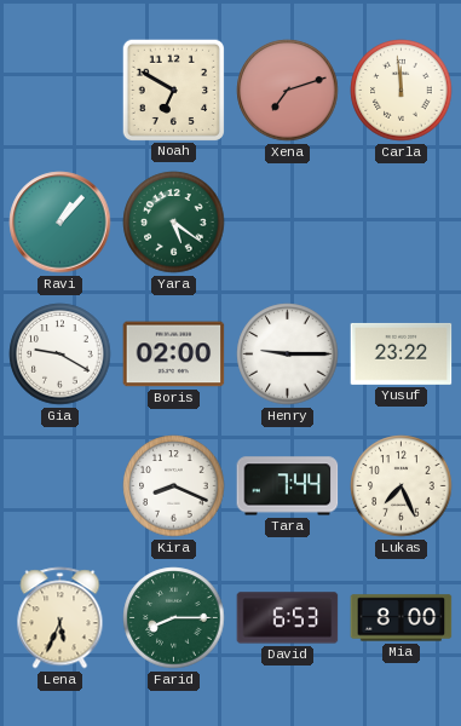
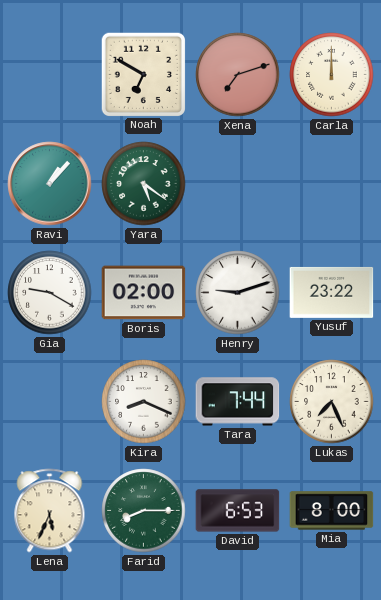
Carla: 11:59 -> 12:00
Henry: 9:15 -> 9:12
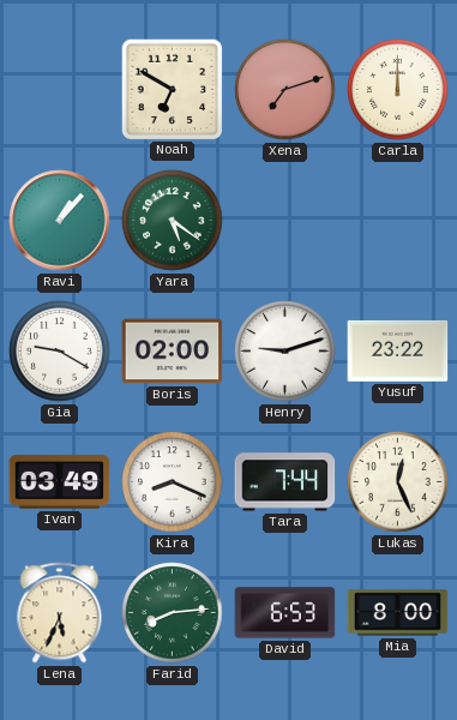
Ivan: none -> 03:49
Lukas: 7:26 -> 12:26
Farid: 8:15 -> 8:14
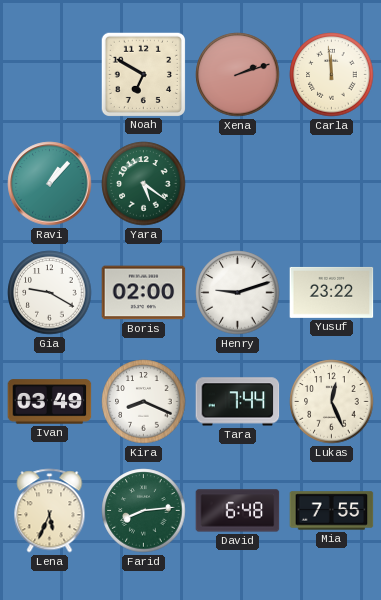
Xena: 7:12 -> 2:12
Carla: 12:00 -> 11:59
David: 6:53 -> 6:48
Mia: 8:00 -> 7:55
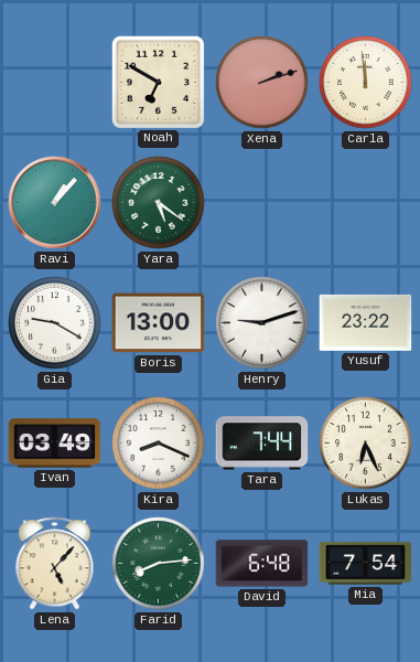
Boris: 02:00 -> 13:00
Lukas: 12:26 -> 6:26
Lena: 5:34 -> 5:07
Mia: 7:55 -> 7:54
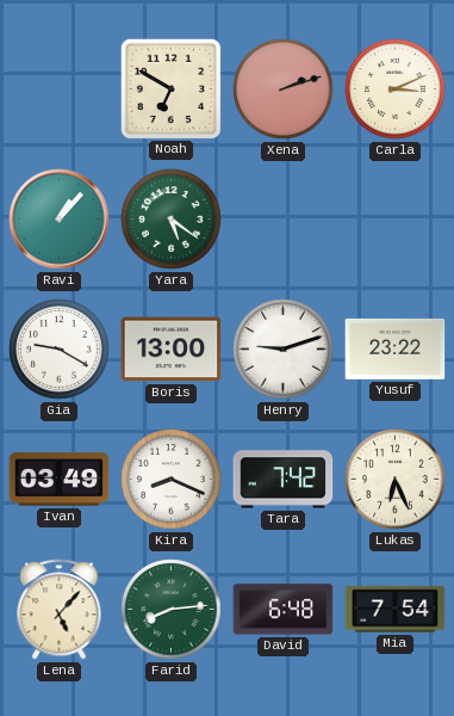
Carla: 11:59 -> 3:11
Tara: 7:44 -> 7:42
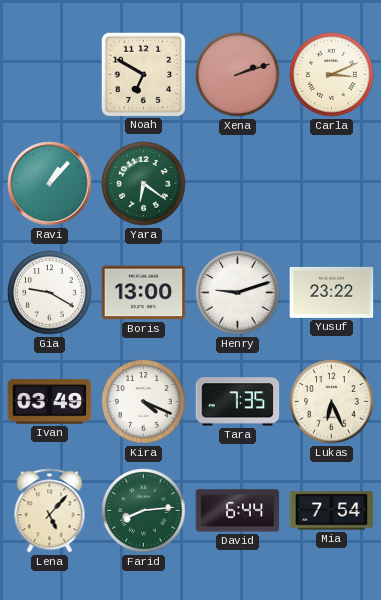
Yara: 5:21 -> 6:21
Kira: 8:19 -> 4:19
Tara: 7:42 -> 7:35
David: 6:48 -> 6:44
